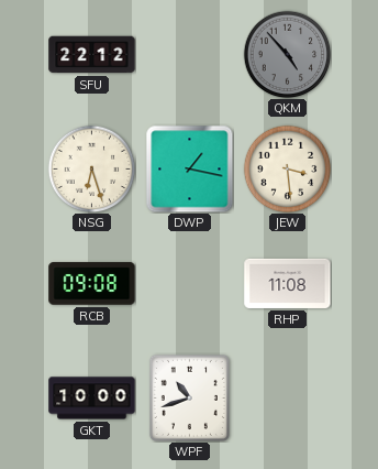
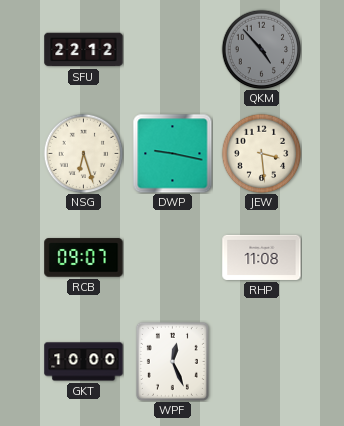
DWP: 1:17 -> 9:17
RCB: 09:08 -> 09:07
WPF: 10:42 -> 12:26
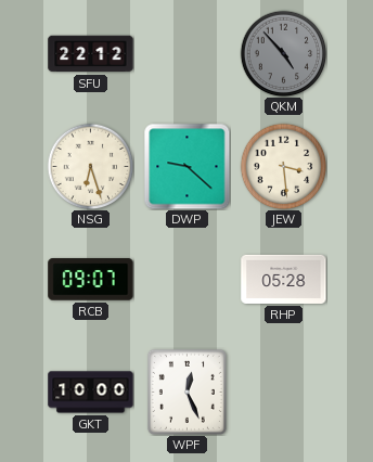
DWP: 9:17 -> 9:22
RHP: 11:08 -> 05:28
